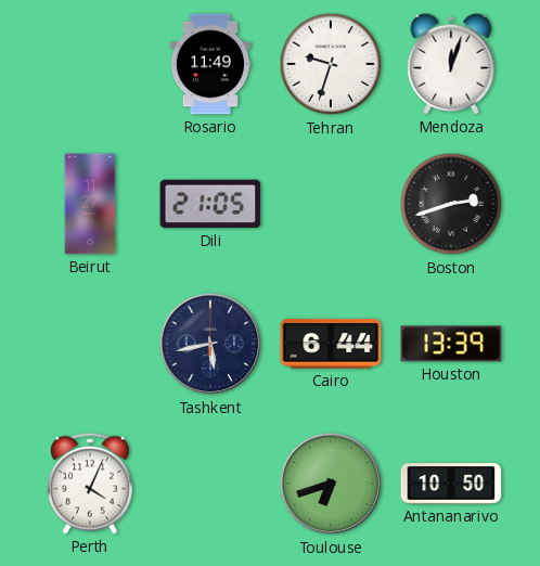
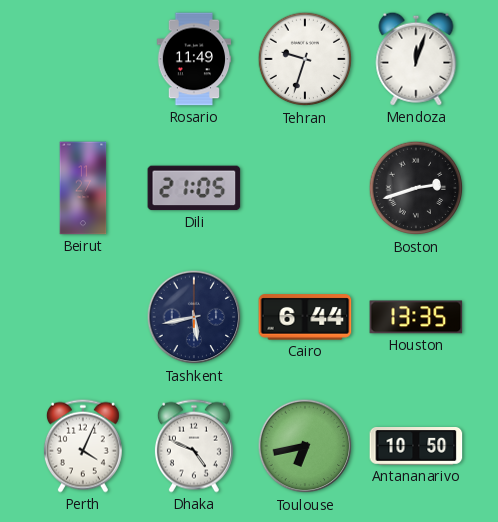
Houston: 13:39 -> 13:35
Dhaka: none -> 4:49
Toulouse: 6:42 -> 6:43
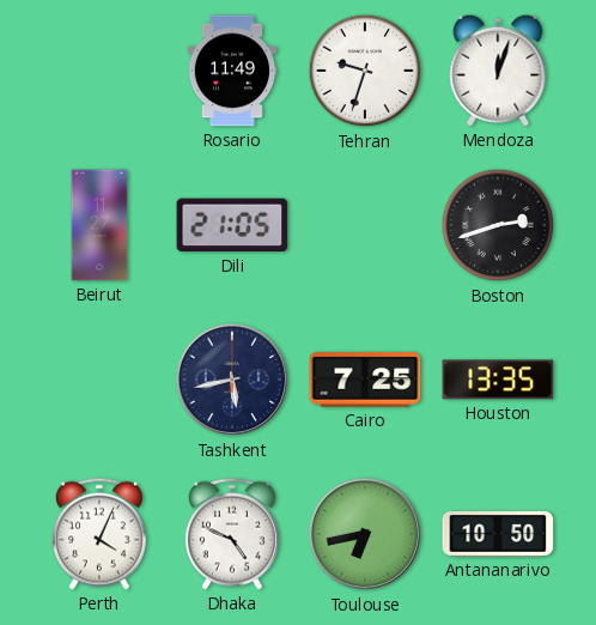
Cairo: 6:44 -> 7:25
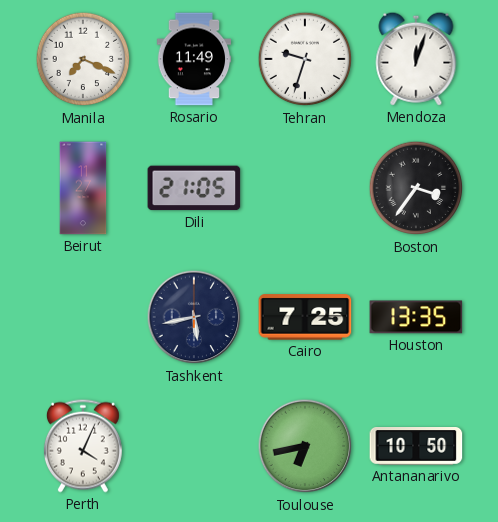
Manila: none -> 7:19
Boston: 2:42 -> 3:36
Dhaka: 4:49 -> none
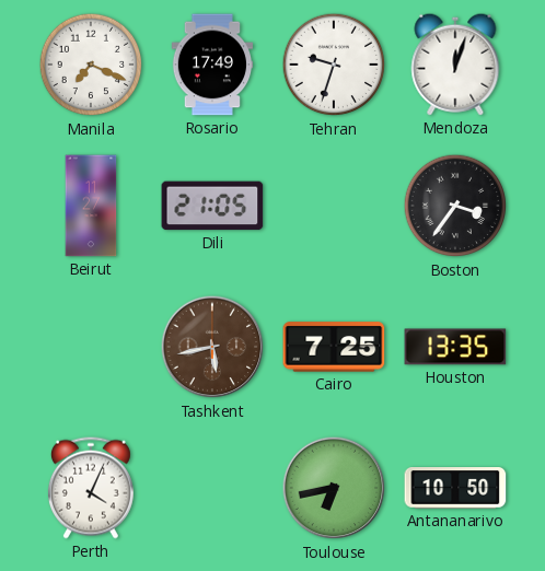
Rosario: 11:49 -> 17:49
Tashkent dial: navy -> brown
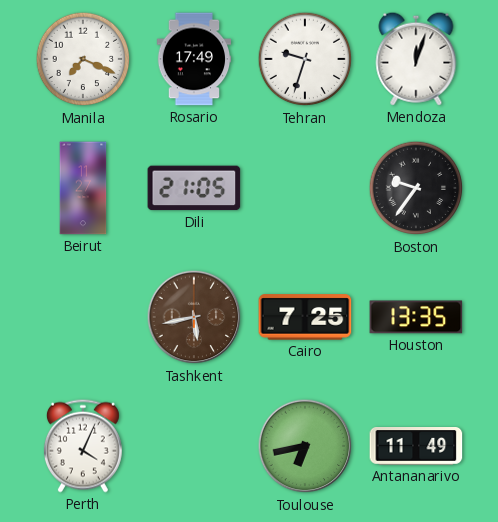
Boston: 3:36 -> 9:36
Antananarivo: 10:50 -> 11:49
